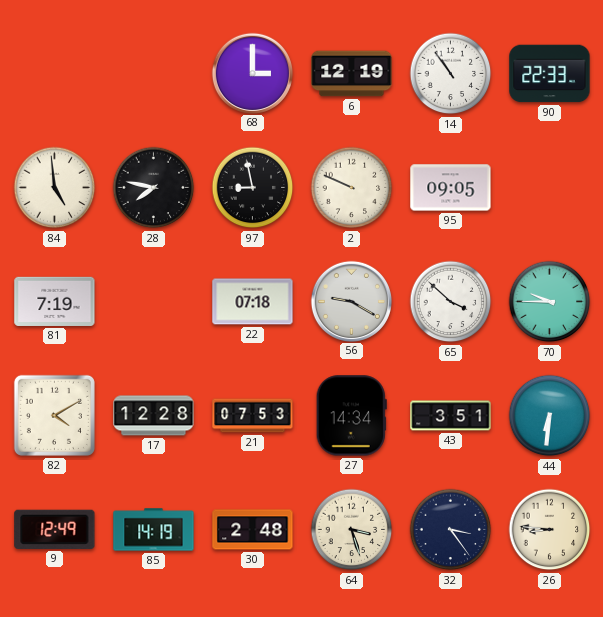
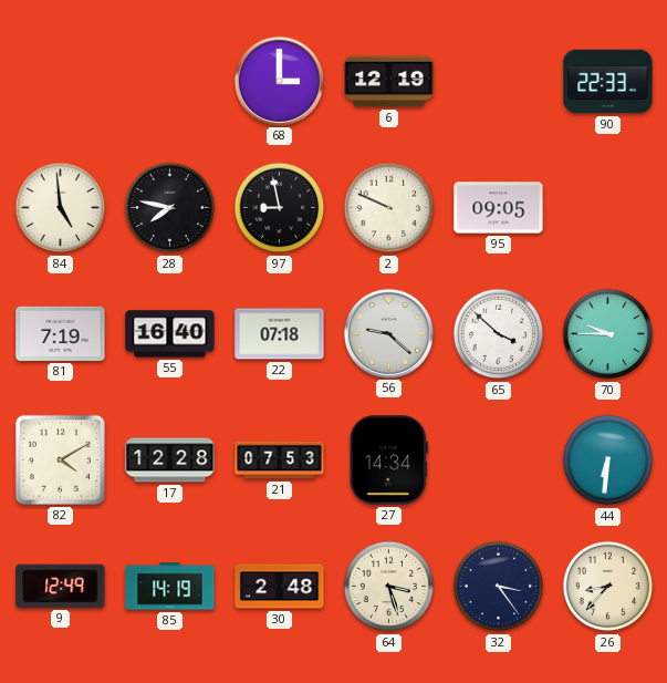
14: 10:54 -> none
55: none -> 16:40
56: 9:20 -> 9:22
43: 3:51 -> none
26: 8:46 -> 8:37
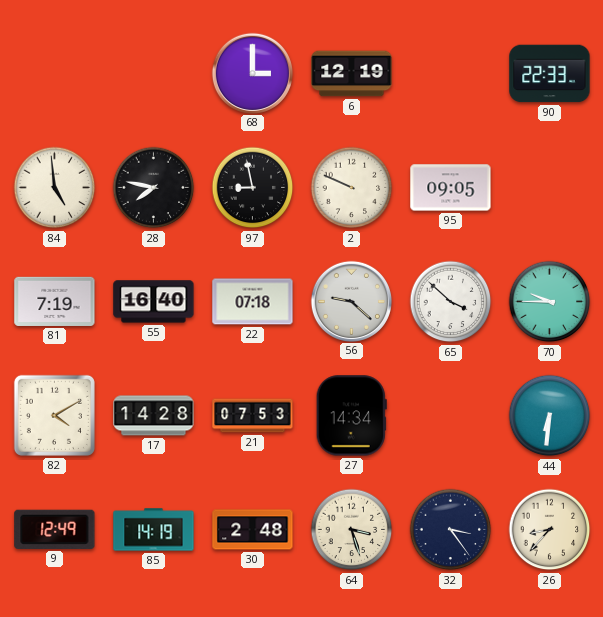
17: 12:28 -> 14:28
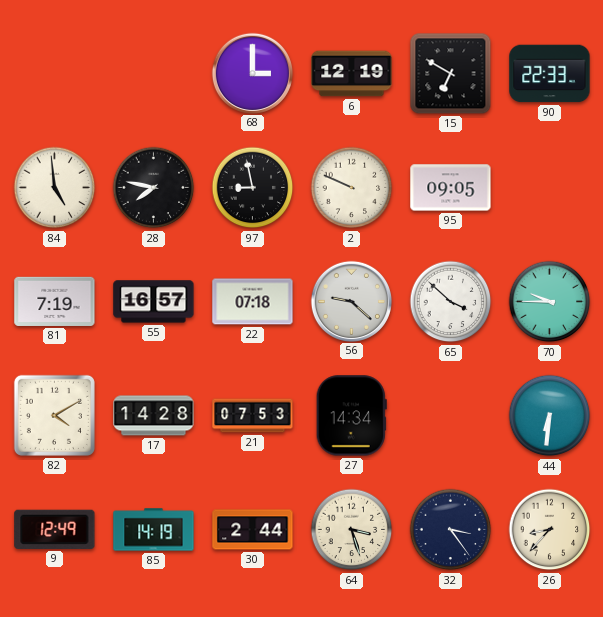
15: none -> 6:50
55: 16:40 -> 16:57
30: 2:48 -> 2:44
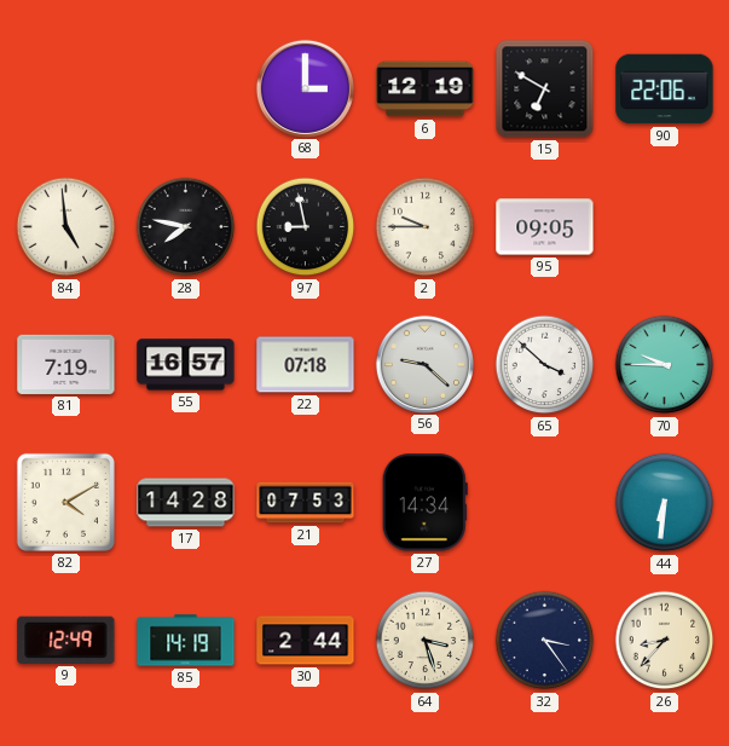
90: 22:33 -> 22:06
2: 9:49 -> 9:45
